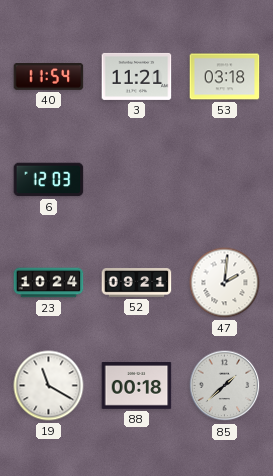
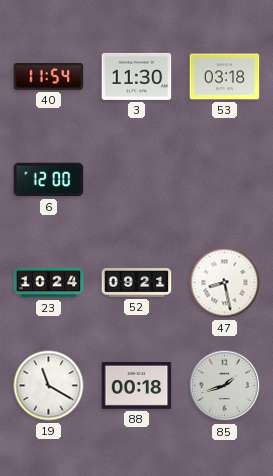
3: 11:21 -> 11:30
6: 12:03 -> 12:00
47: 2:01 -> 8:28
85: 1:38 -> 1:42
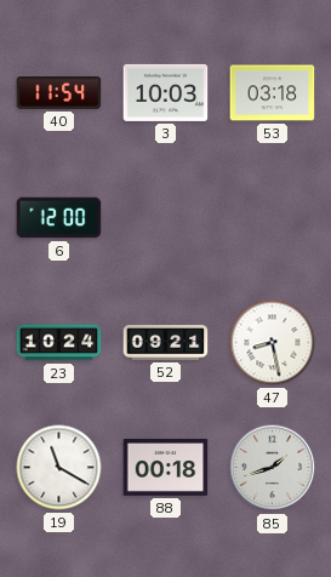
3: 11:30 -> 10:03
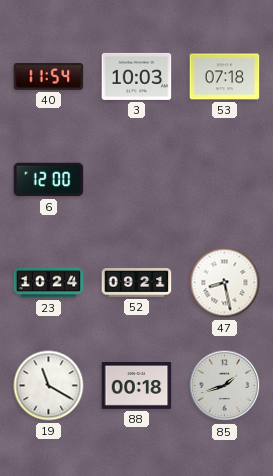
53: 03:18 -> 07:18
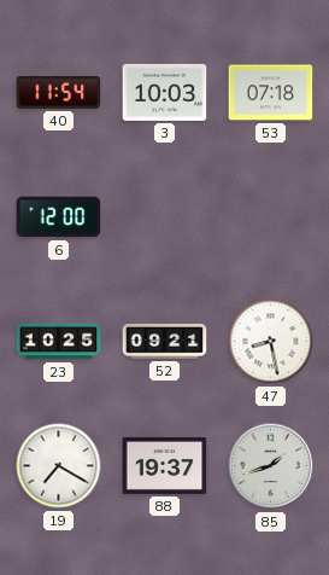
23: 10:24 -> 10:25
19: 11:20 -> 7:20
88: 00:18 -> 19:37
